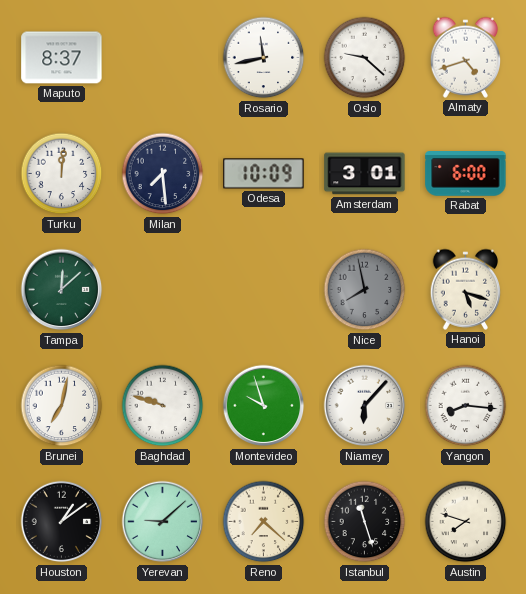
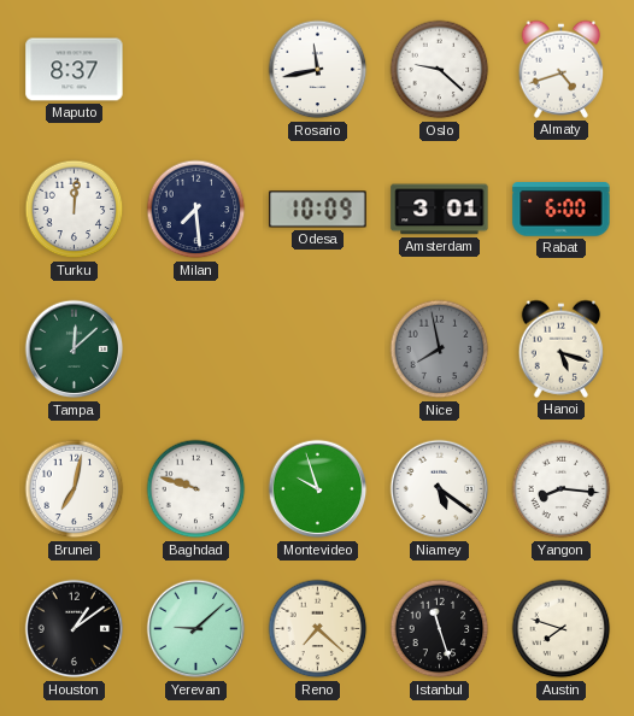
Niamey: 6:07 -> 5:21
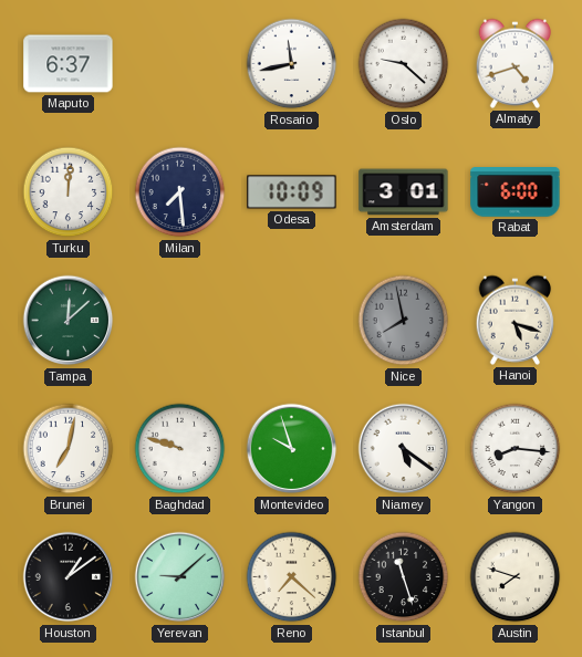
Maputo: 8:37 -> 6:37
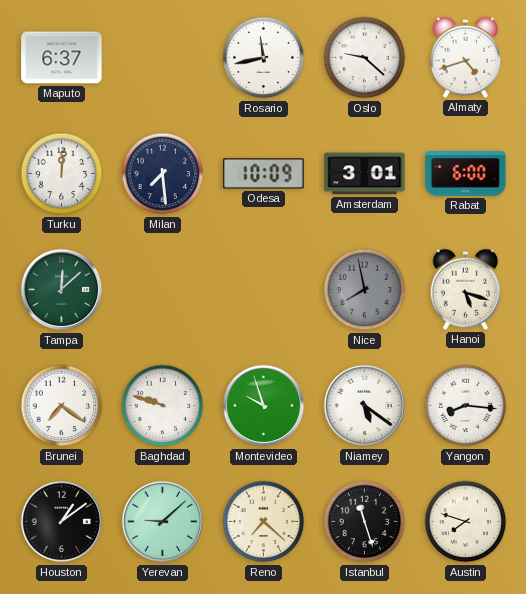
Brunei: 7:02 -> 7:21
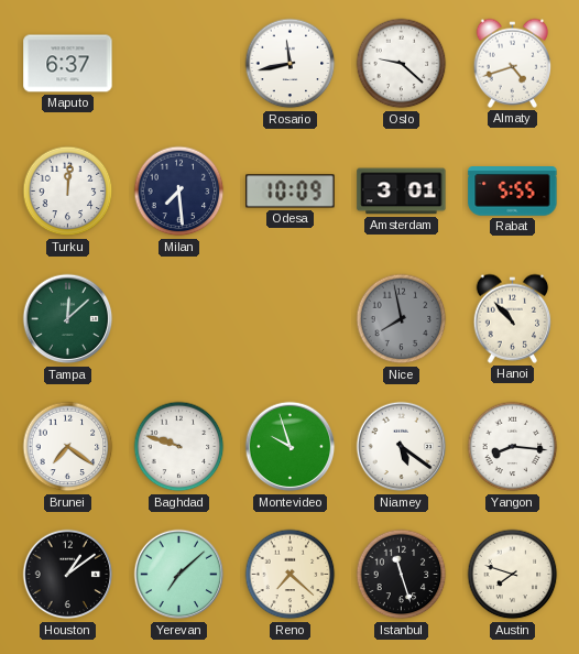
Rabat: 6:00 -> 5:55
Hanoi: 5:18 -> 10:53
Yerevan: 9:08 -> 7:08
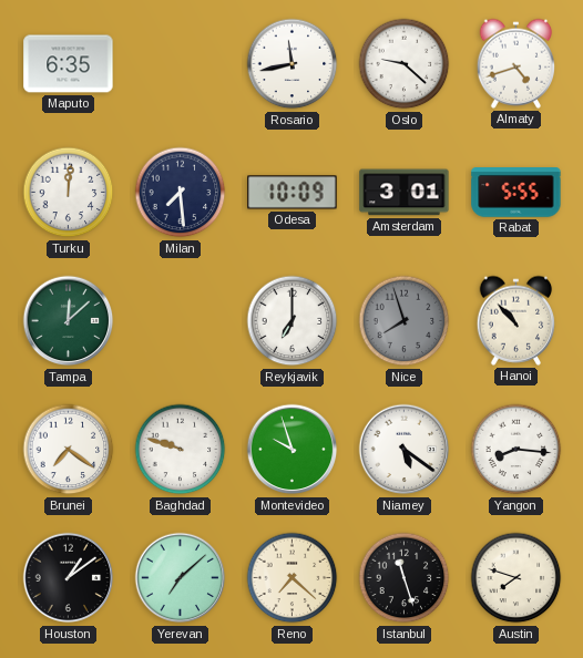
Maputo: 6:37 -> 6:35
Reykjavik: none -> 7:00
Nice: 7:58 -> 7:57
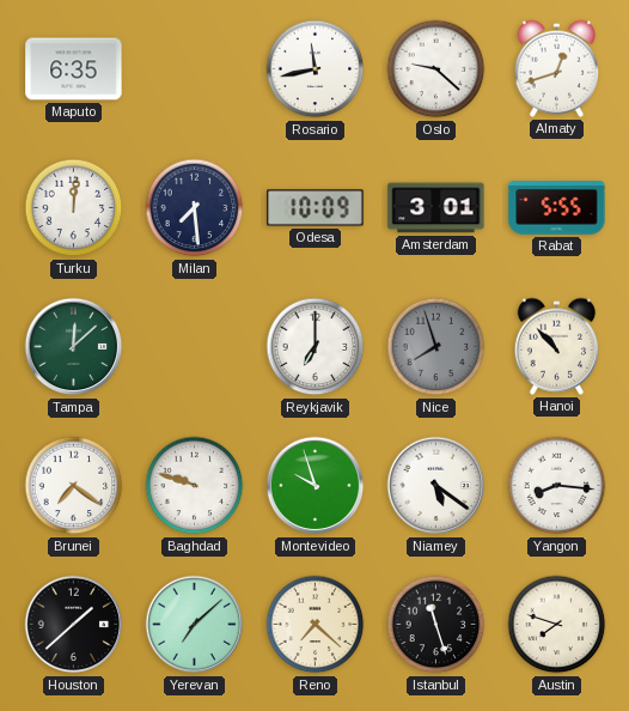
Almaty: 4:42 -> 12:42
Houston: 1:09 -> 1:38
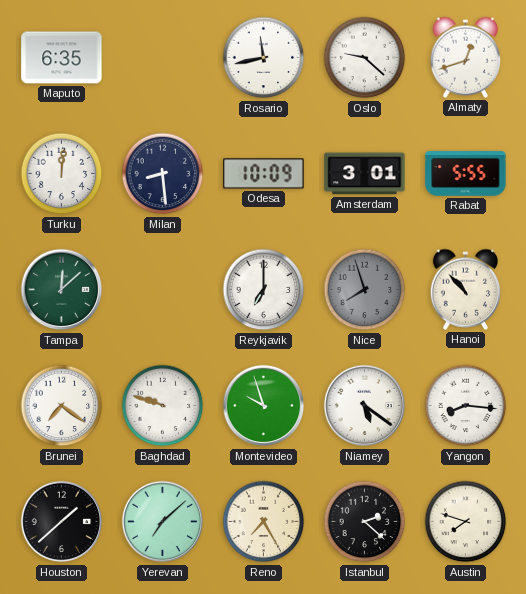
Milan: 7:29 -> 8:29
Reno: 7:22 -> 7:25
Istanbul: 11:27 -> 2:22
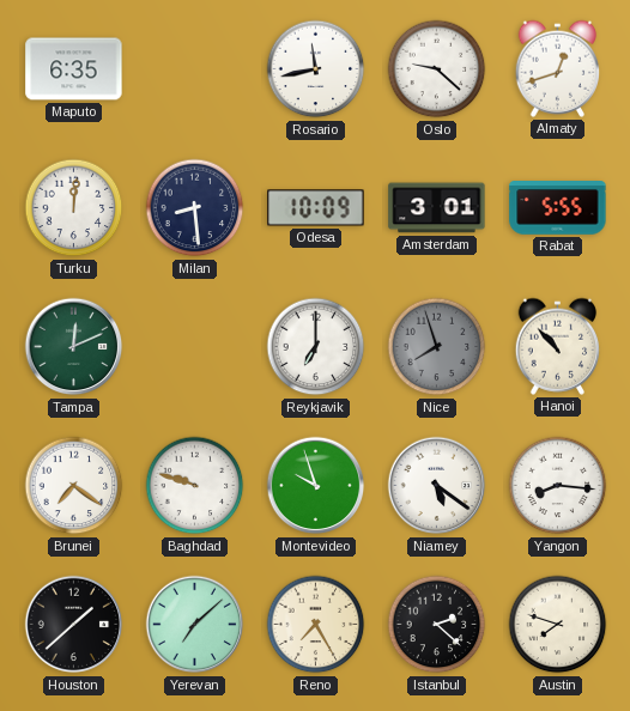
Tampa: 12:08 -> 12:11
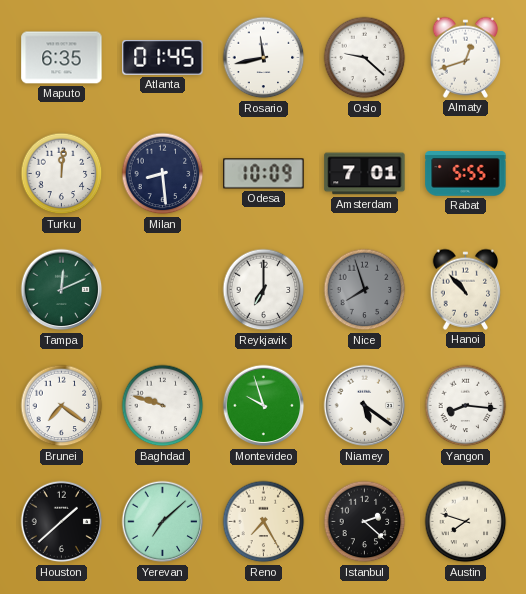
Atlanta: none -> 01:45
Amsterdam: 3:01 -> 7:01
